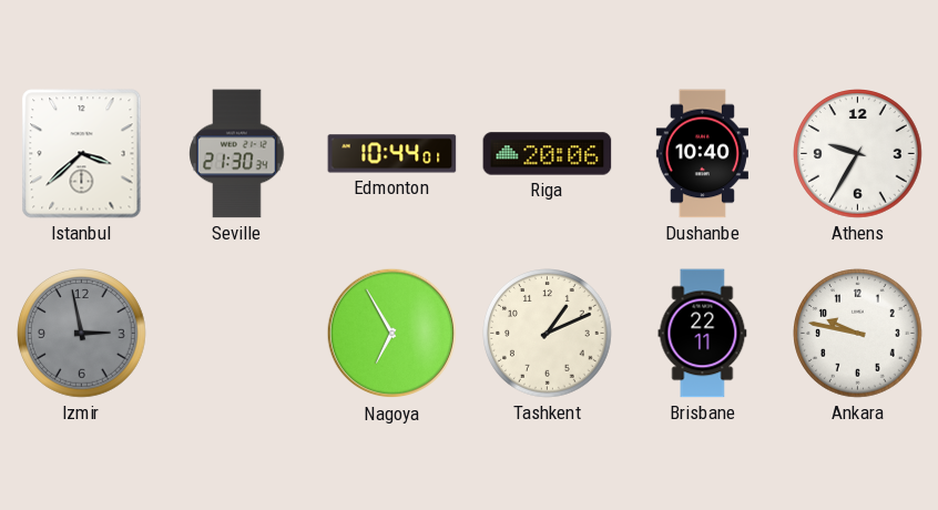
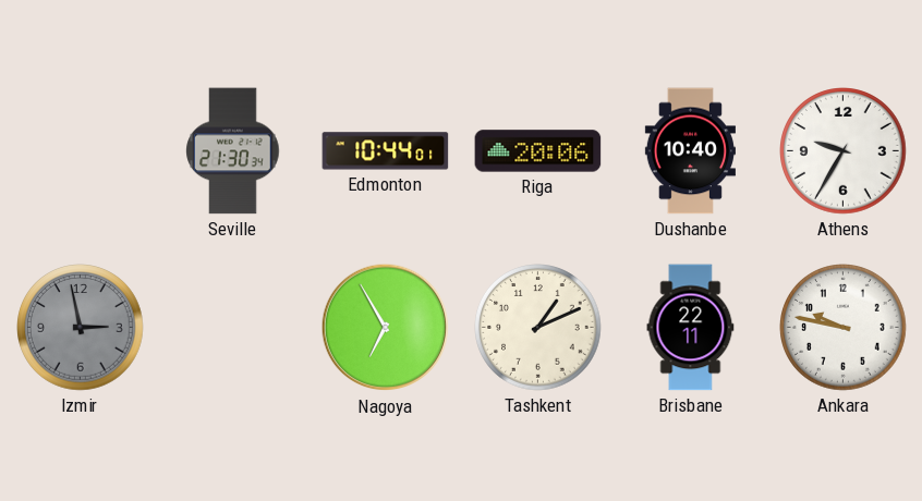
Istanbul: 3:38 -> none
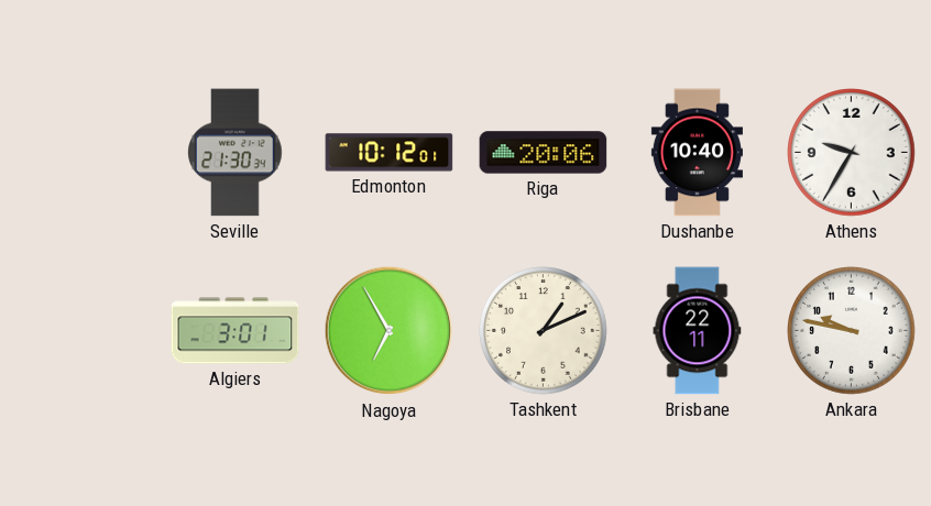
Edmonton: 10:44 -> 10:12
Izmir: 2:58 -> none
Algiers: none -> 3:01
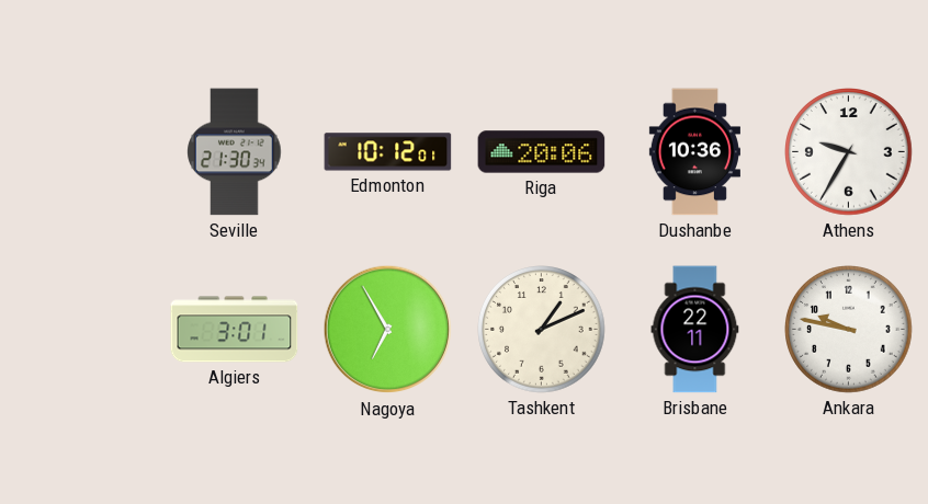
Dushanbe: 10:40 -> 10:36
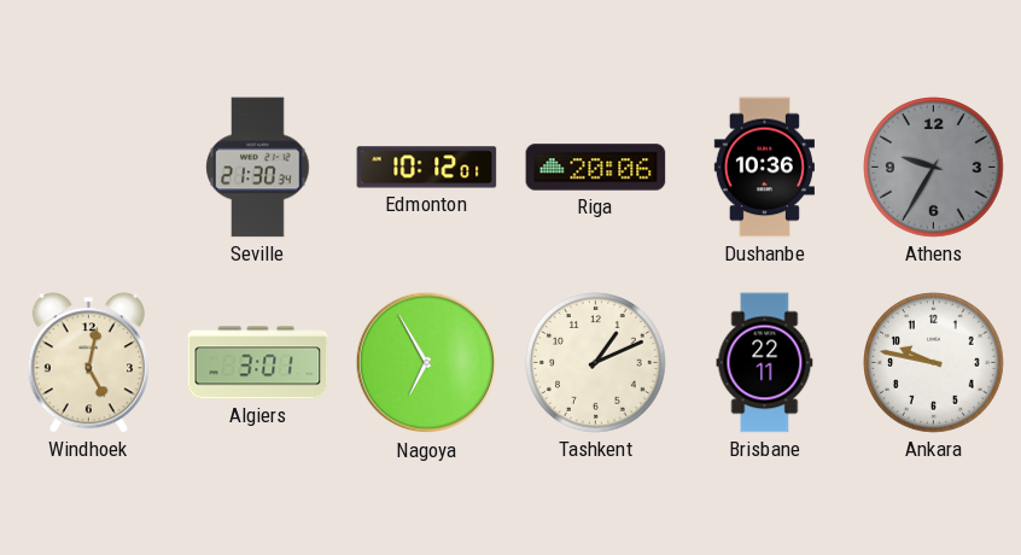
Athens dial: white -> grey
Windhoek: none -> 5:02
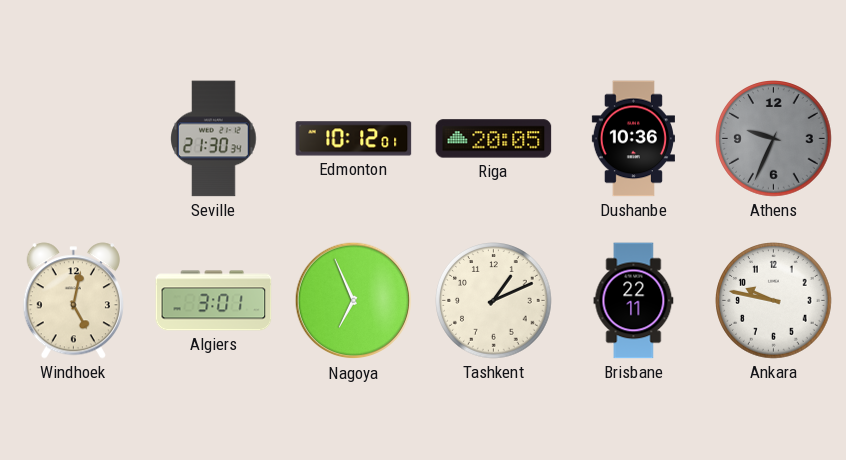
Riga: 20:06 -> 20:05
Athens: 9:35 -> 9:34
Nagoya: 6:55 -> 6:56
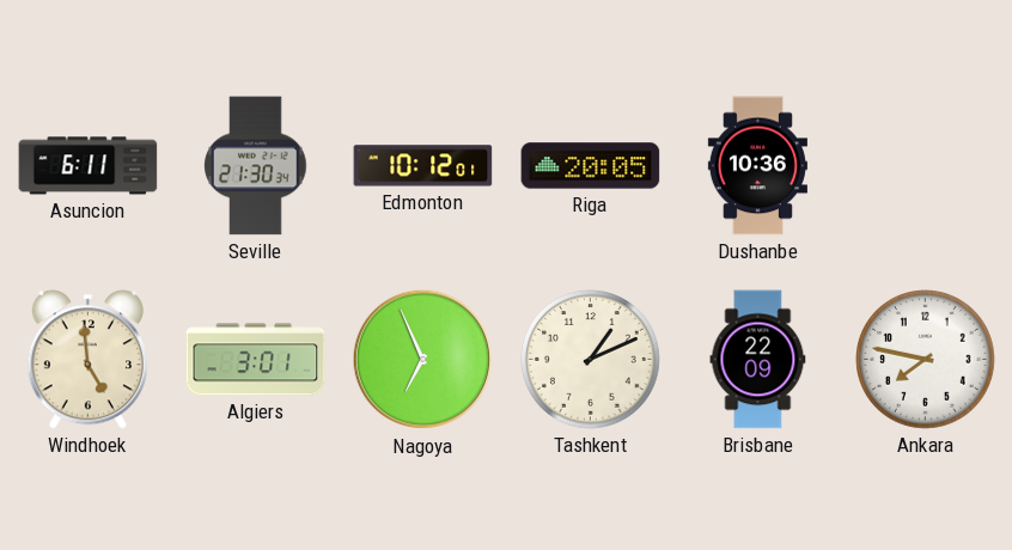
Asuncion: none -> 6:11
Athens: 9:34 -> none
Windhoek: 5:02 -> 4:59
Brisbane: 22:11 -> 22:09
Ankara: 9:47 -> 7:47
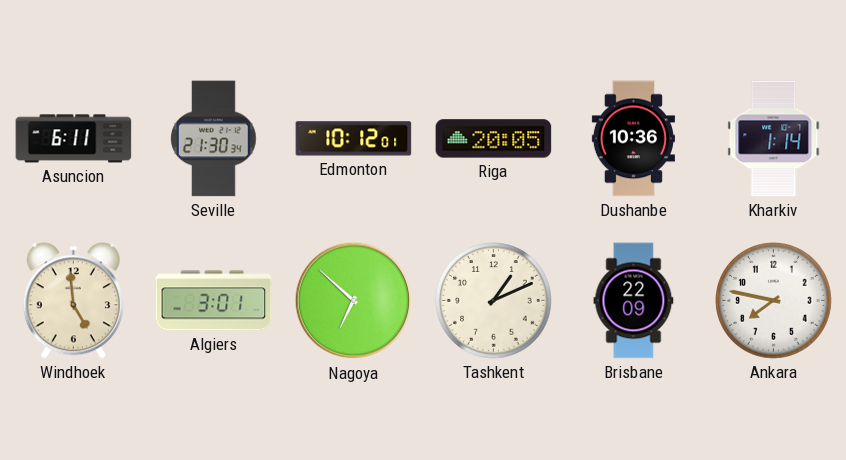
Kharkiv: none -> 1:14
Nagoya: 6:56 -> 6:52
